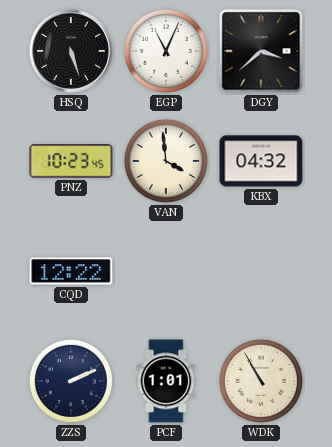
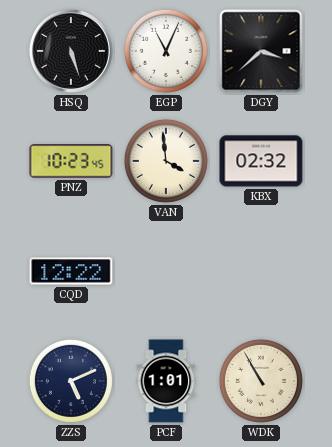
KBX: 04:32 -> 02:32
ZZS: 2:11 -> 5:11
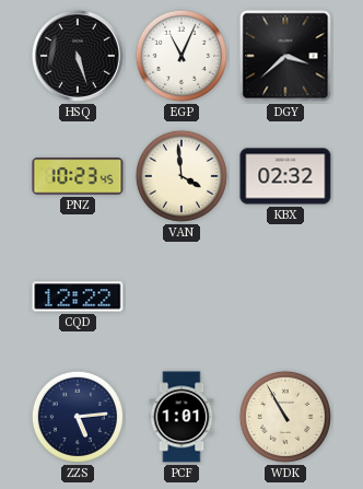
ZZS: 5:11 -> 5:14
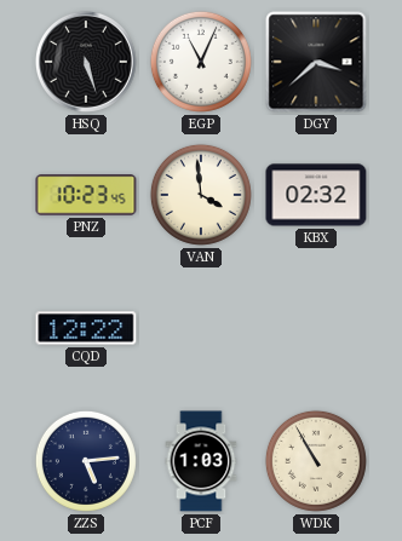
PCF: 1:01 -> 1:03
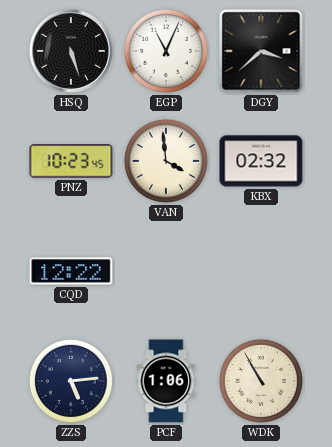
PCF: 1:03 -> 1:06
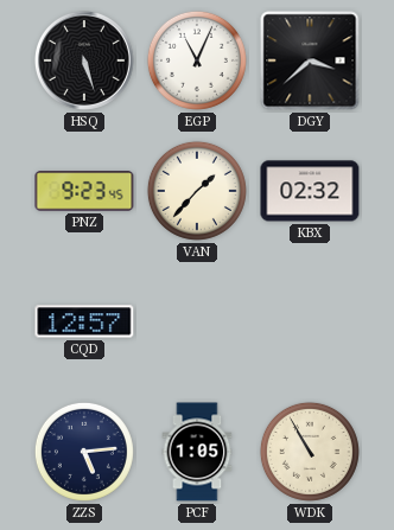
PNZ: 10:23 -> 9:23
VAN: 3:59 -> 1:37
CQD: 12:22 -> 12:57
PCF: 1:06 -> 1:05
